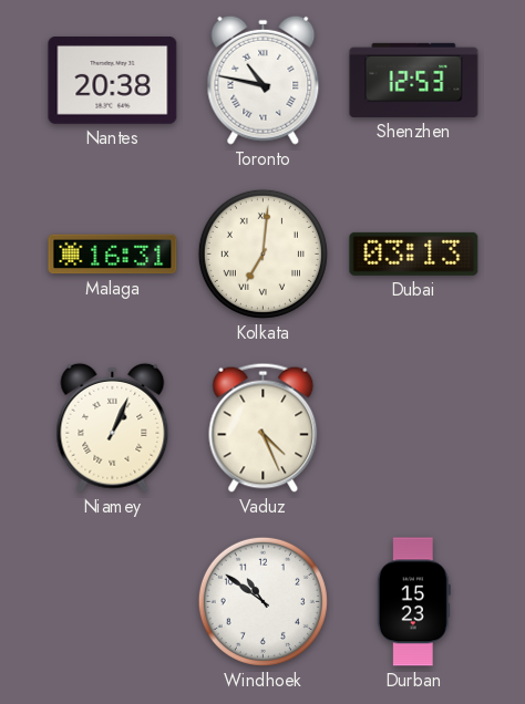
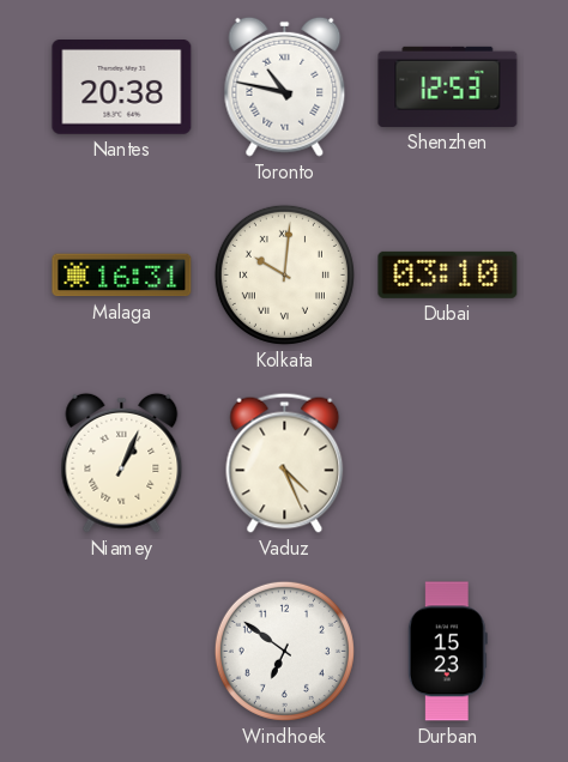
Kolkata: 7:01 -> 10:01
Dubai: 03:13 -> 03:10
Windhoek: 10:51 -> 6:51
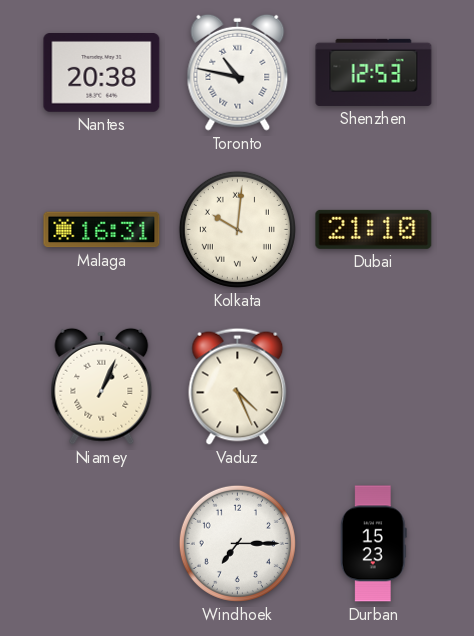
Dubai: 03:10 -> 21:10
Windhoek: 6:51 -> 7:15
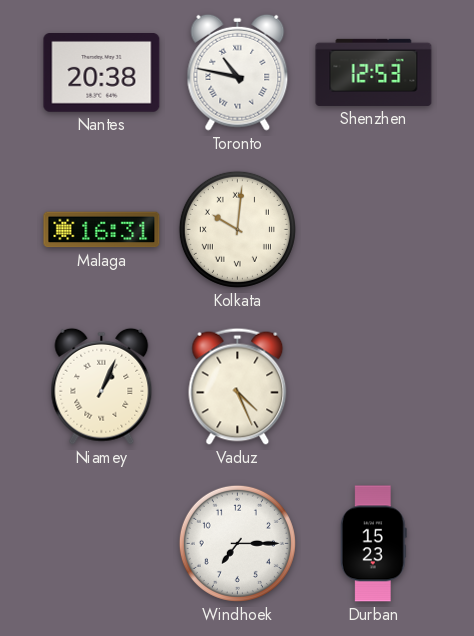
Dubai: 21:10 -> none
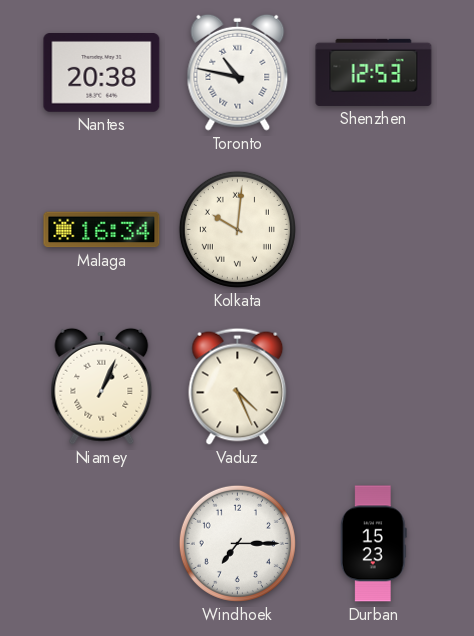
Malaga: 16:31 -> 16:34
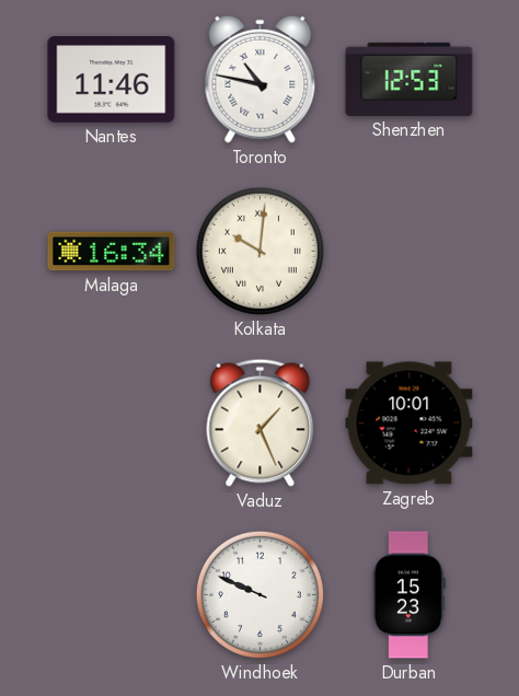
Nantes: 20:38 -> 11:46
Niamey: 1:04 -> none
Vaduz: 4:26 -> 1:26
Zagreb: none -> 10:01
Windhoek: 7:15 -> 9:49
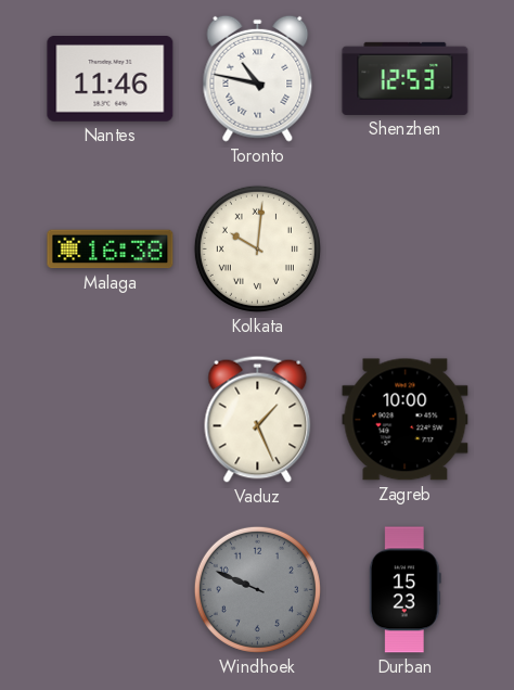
Malaga: 16:34 -> 16:38
Zagreb: 10:01 -> 10:00
Windhoek dial: white -> grey
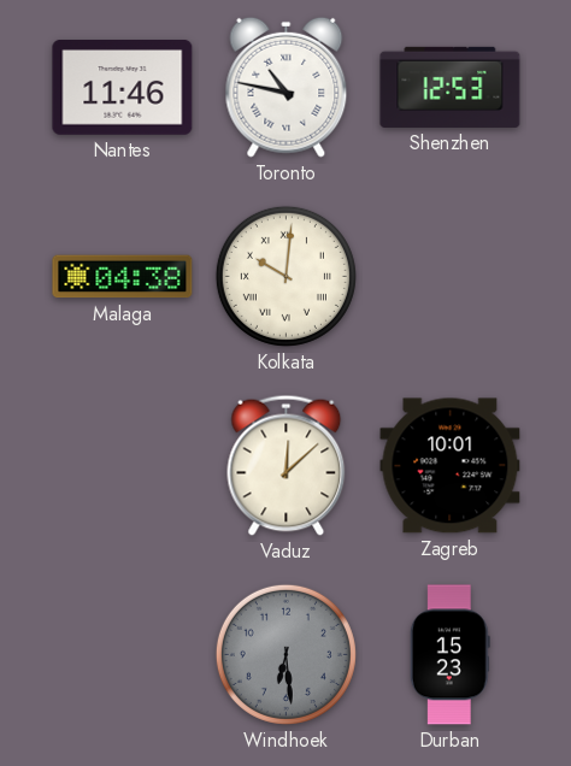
Malaga: 16:38 -> 04:38
Vaduz: 1:26 -> 12:08
Zagreb: 10:00 -> 10:01
Windhoek: 9:49 -> 6:29
